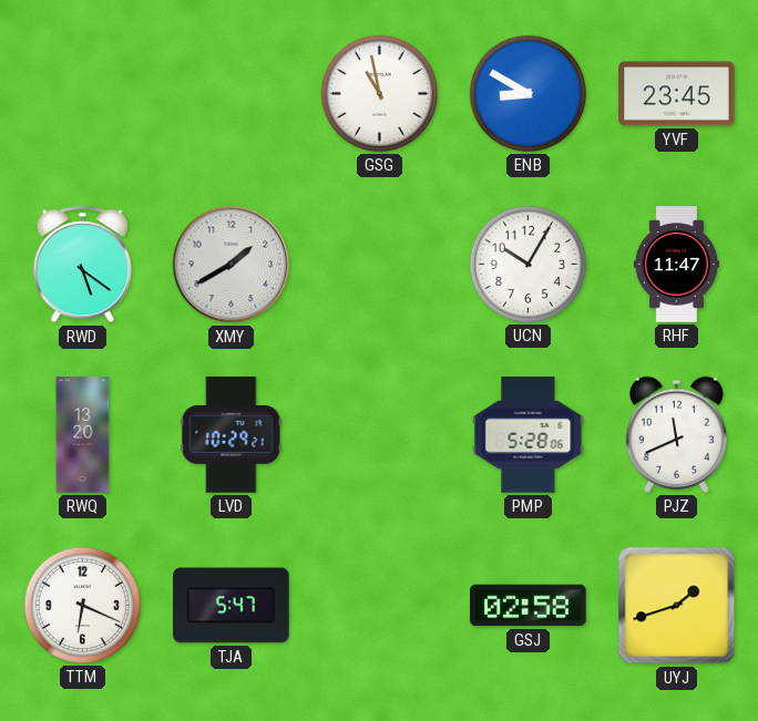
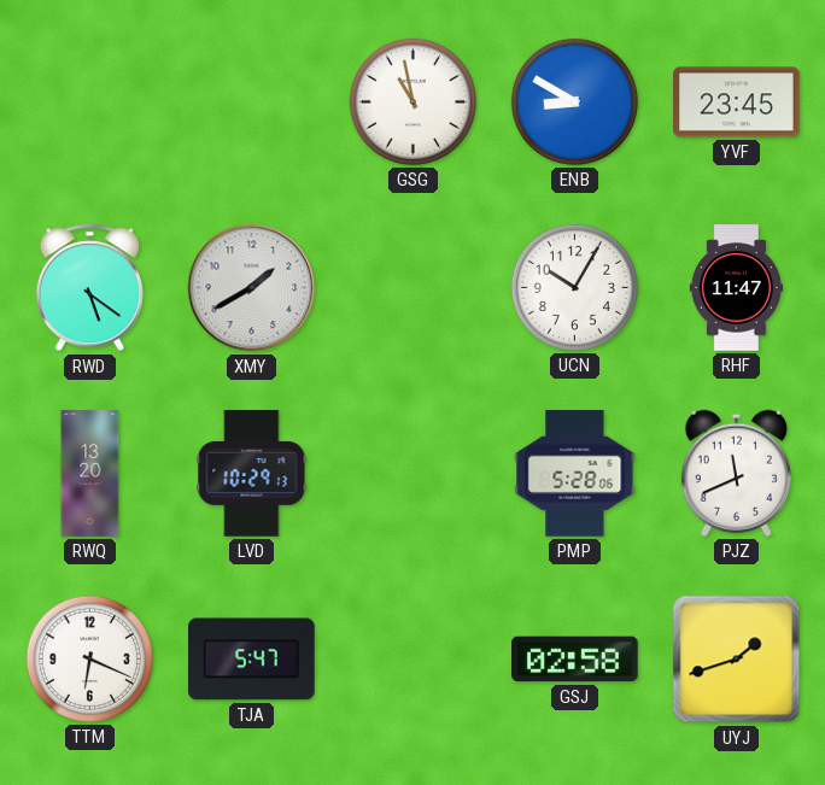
LVD: 10:29:21 -> 10:29:13
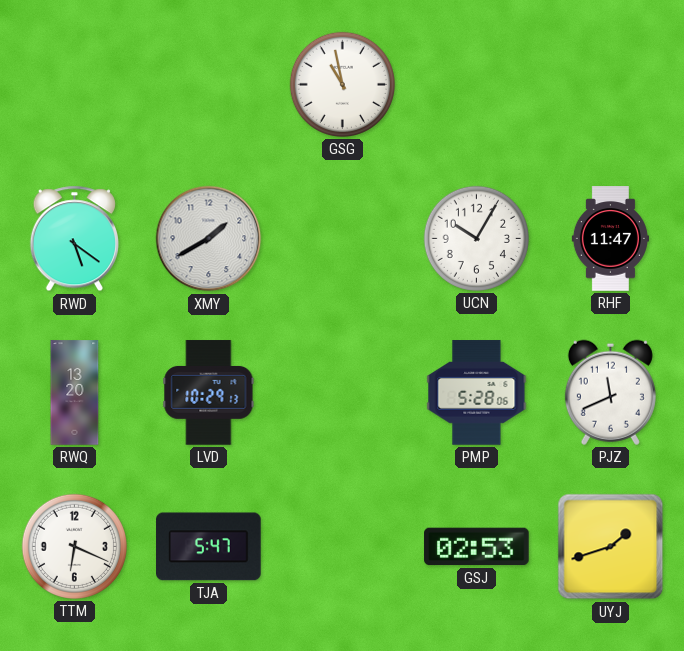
ENB: 8:50 -> none
YVF: 23:45 -> none
GSJ: 02:58 -> 02:53
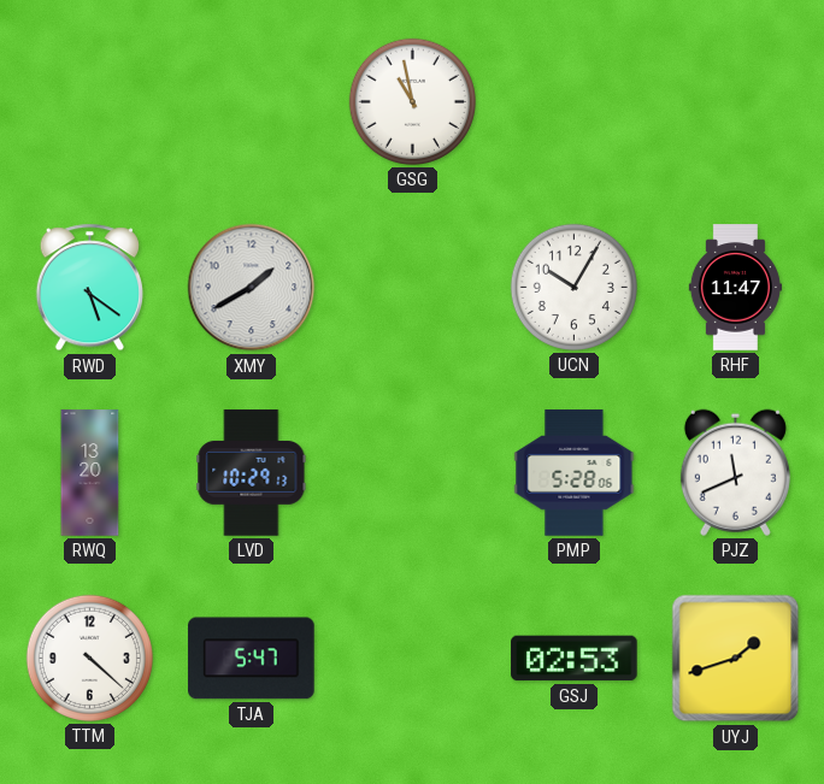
TTM: 6:19 -> 4:22
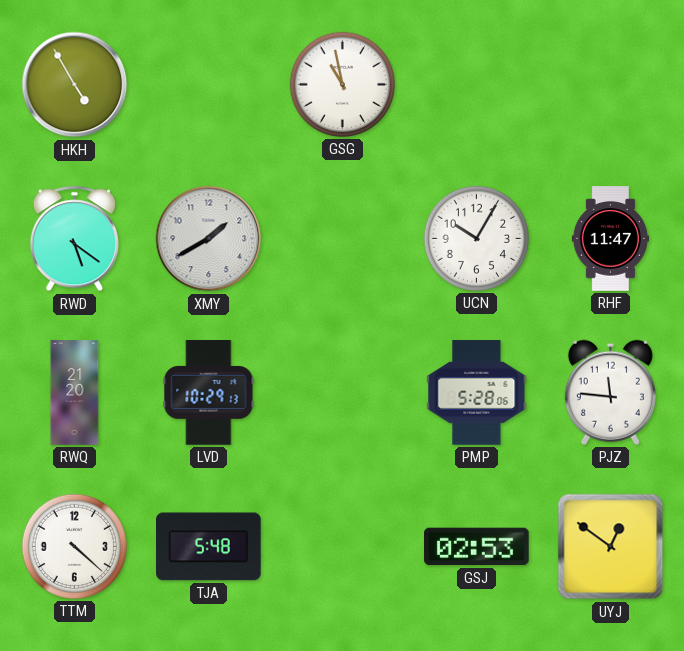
HKH: none -> 4:55
RWQ: 13:20 -> 21:20
PJZ: 11:41 -> 11:46
TJA: 5:47 -> 5:48
UYJ: 1:42 -> 12:51
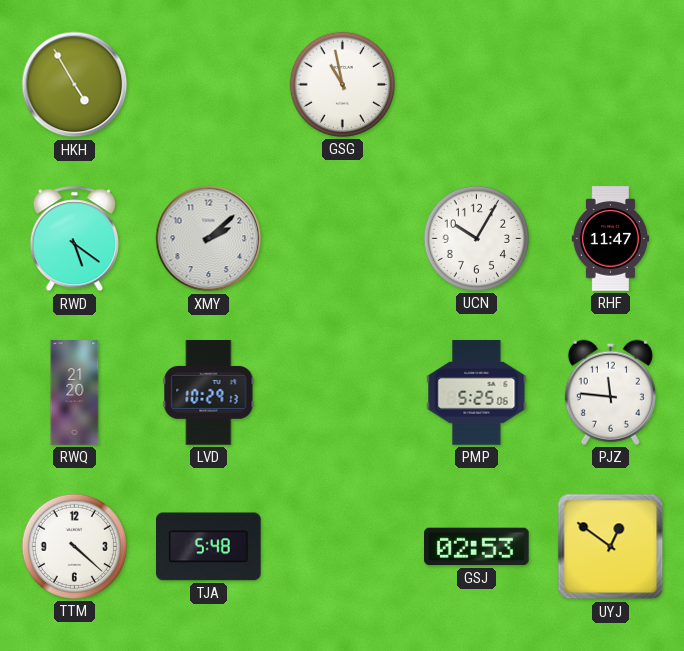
XMY: 1:40 -> 2:08
PMP: 5:28 -> 5:25
